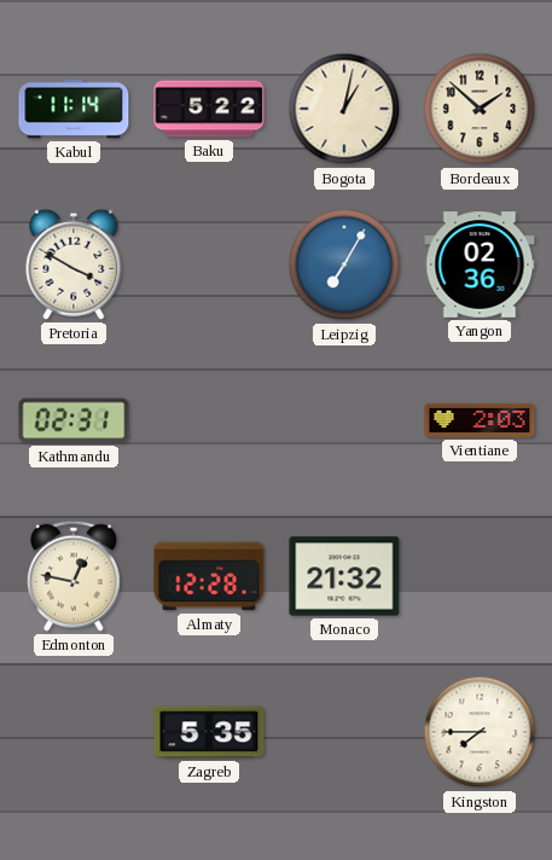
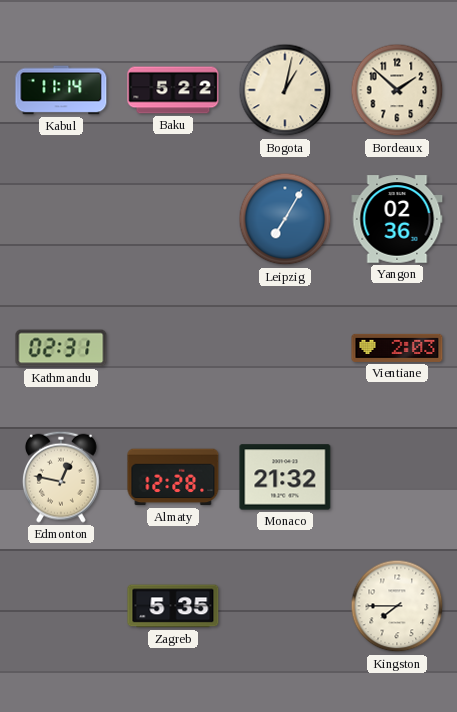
Pretoria: 3:50 -> none
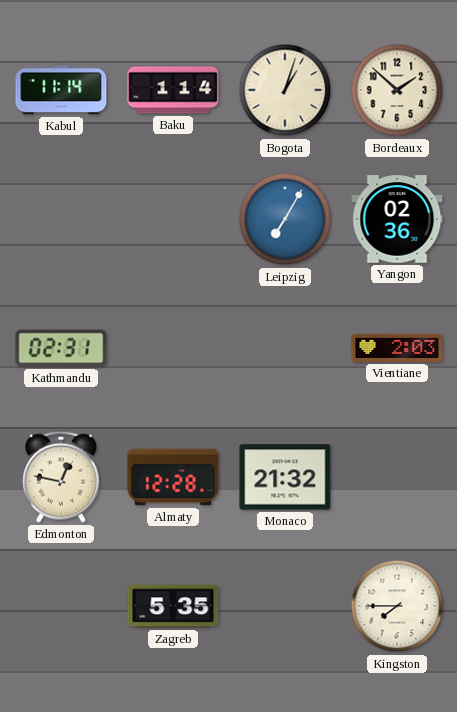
Baku: 5:22 -> 1:14
Bogota: 1:02 -> 1:03
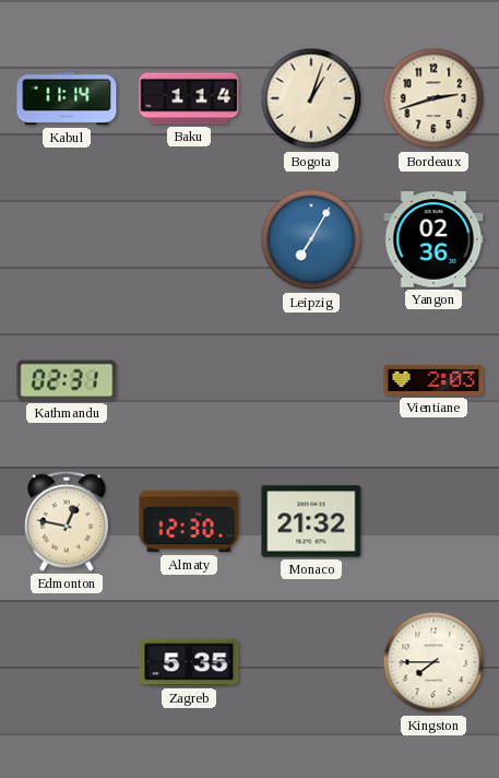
Bordeaux: 1:52 -> 2:42
Almaty: 12:28 -> 12:30
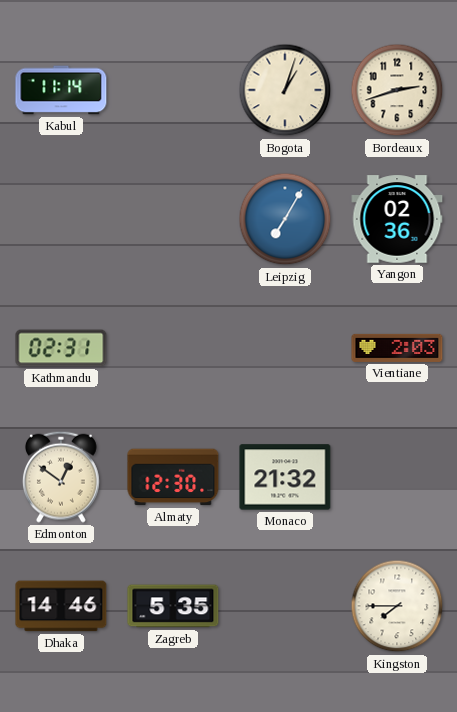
Baku: 1:14 -> none
Edmonton: 12:47 -> 12:51
Dhaka: none -> 14:46
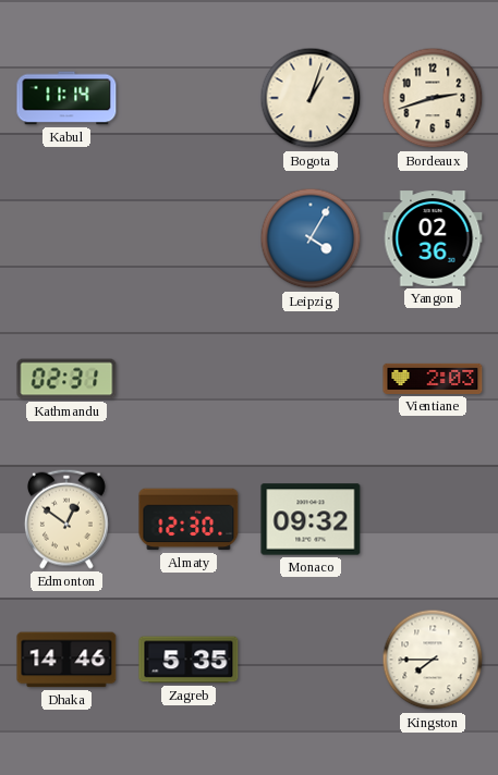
Leipzig: 7:05 -> 4:05
Monaco: 21:32 -> 09:32
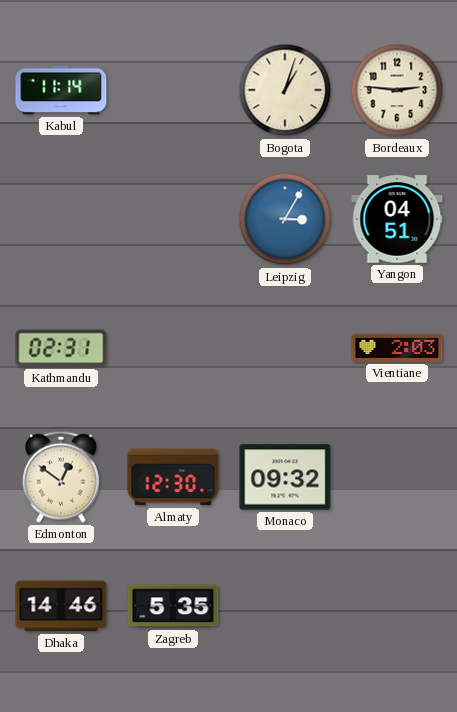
Bordeaux: 2:42 -> 2:46
Leipzig: 4:05 -> 3:05
Yangon: 02:36 -> 04:51
Kingston: 7:45 -> none
